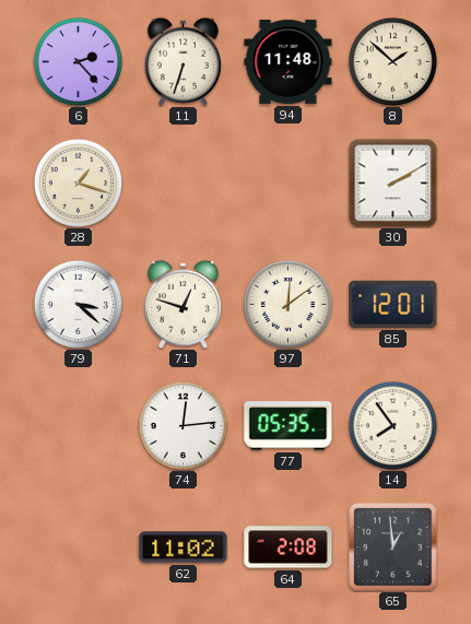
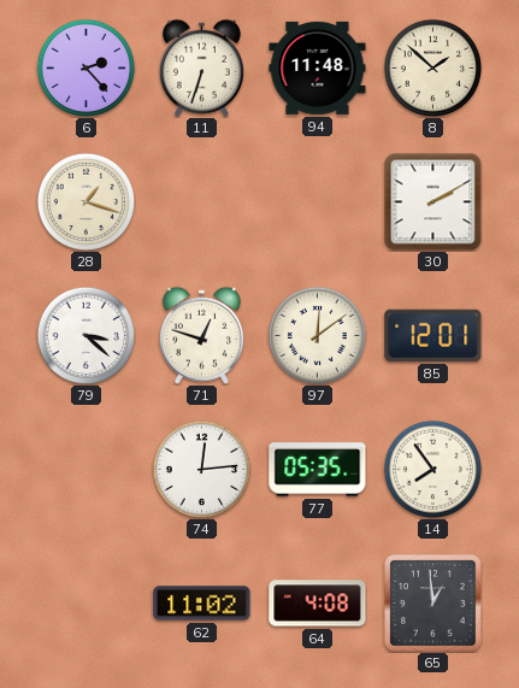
64: 2:08 -> 4:08
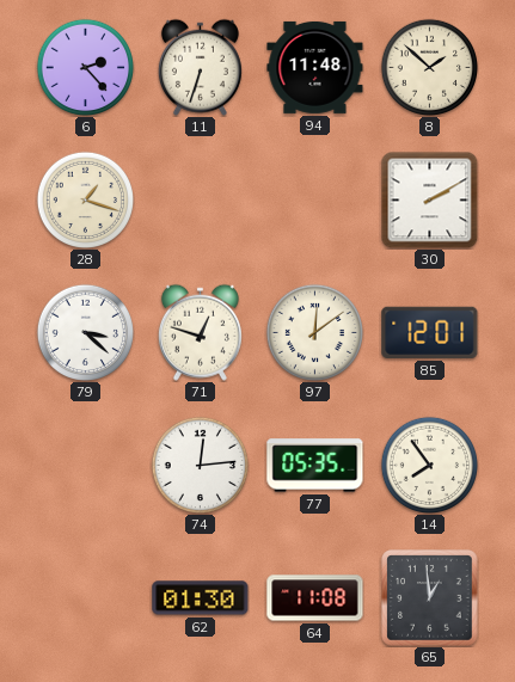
62: 11:02 -> 01:30
64: 4:08 -> 11:08
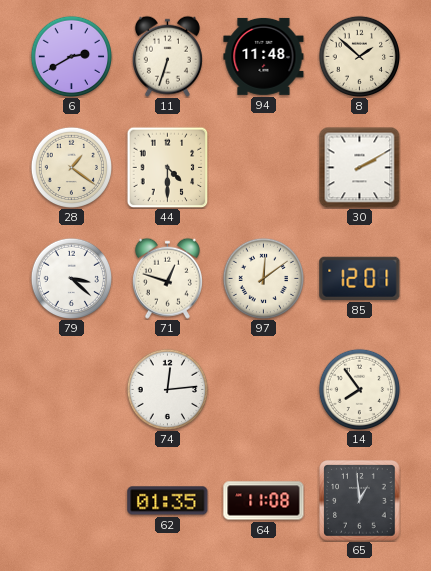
6: 2:23 -> 2:40
28: 1:18 -> 1:21
44: none -> 4:30
77: 05:35 -> none
62: 01:30 -> 01:35
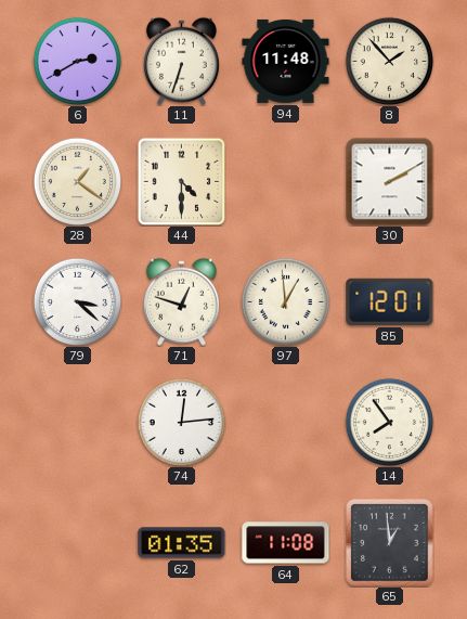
8: 1:52 -> 1:53
97: 12:09 -> 12:59
